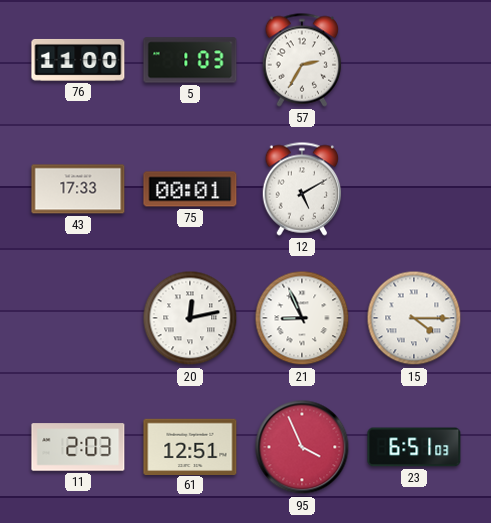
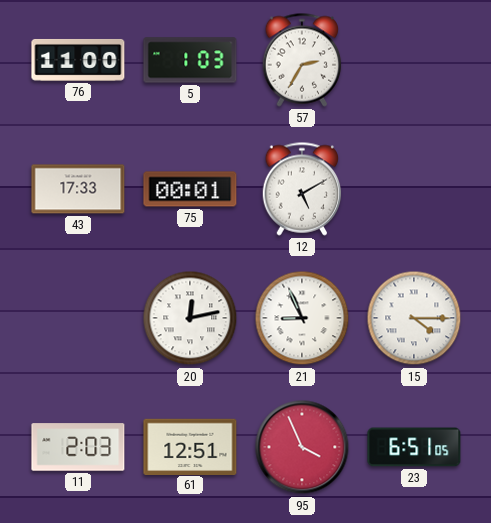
23: 6:51:03 -> 6:51:05
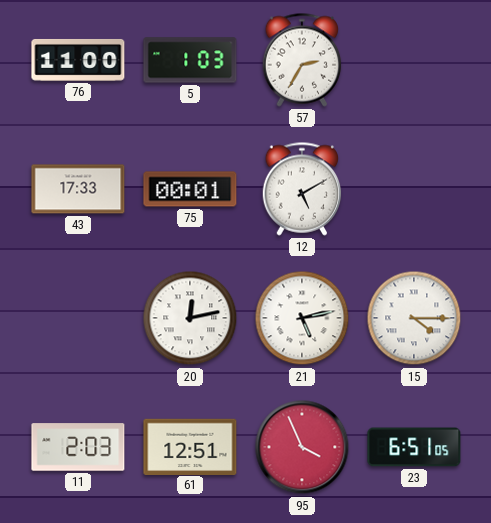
21: 8:56 -> 5:13
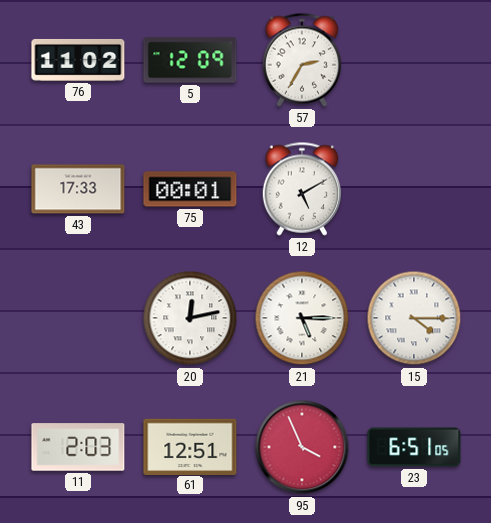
76: 11:00 -> 11:02
5: 1:03 -> 12:09
21: 5:13 -> 5:15
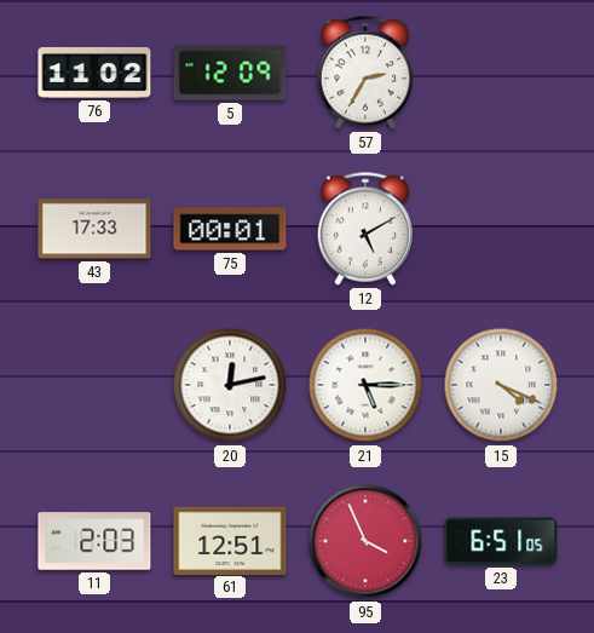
15: 4:15 -> 4:19
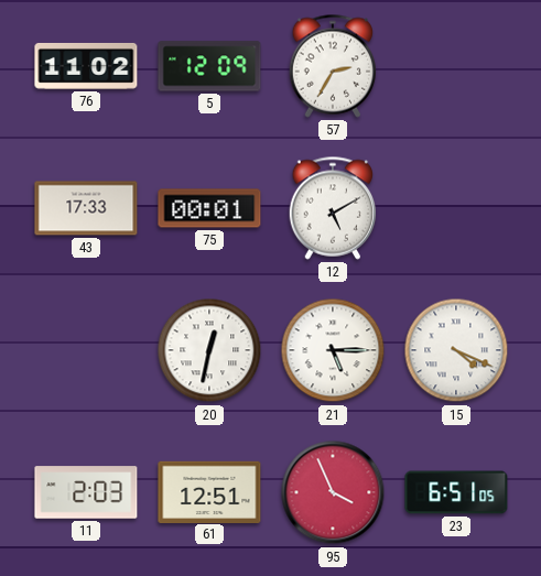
20: 12:13 -> 12:32
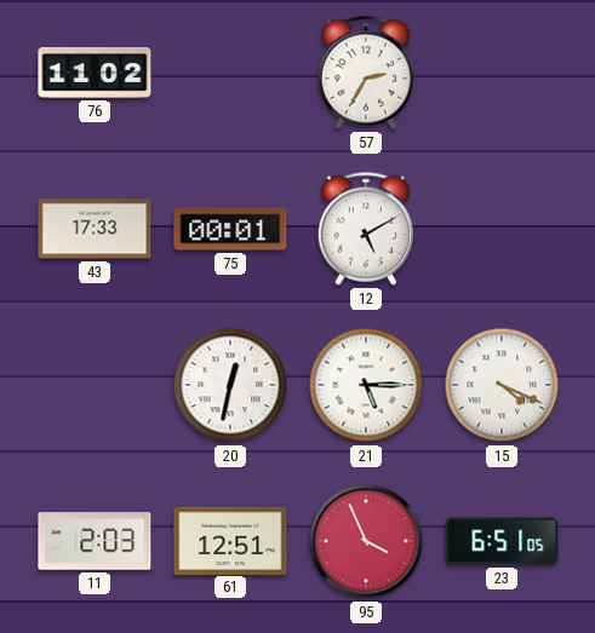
5: 12:09 -> none
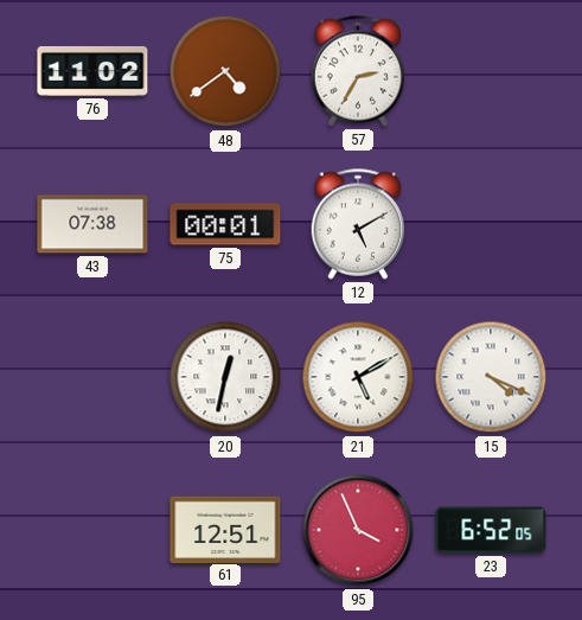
48: none -> 4:39
43: 17:33 -> 07:38
21: 5:15 -> 5:10
11: 2:03 -> none
23: 6:51 -> 6:52
